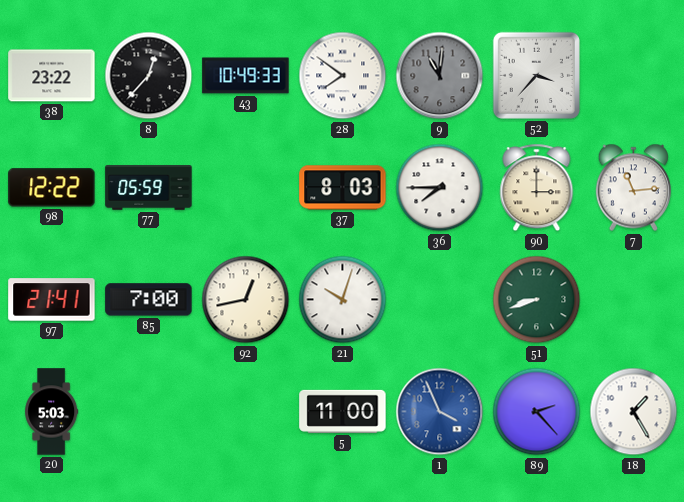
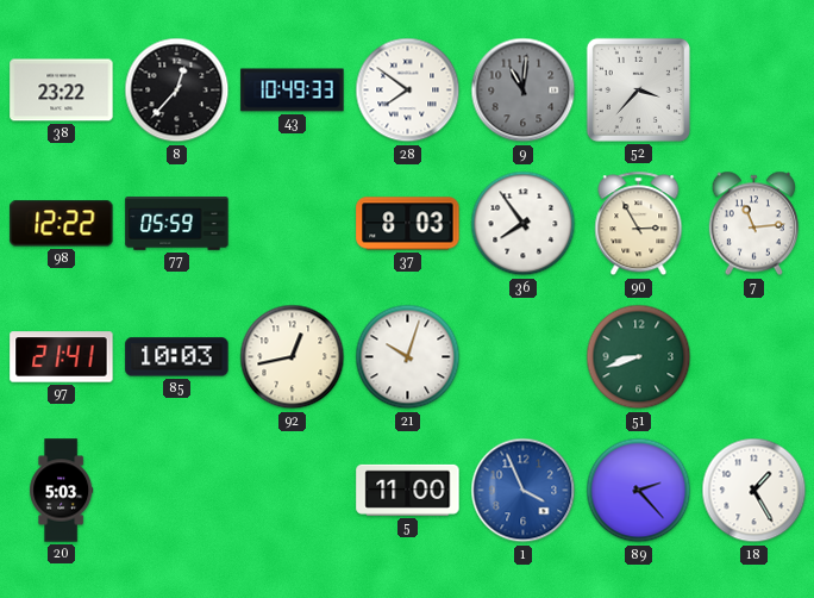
36: 7:45 -> 7:54
90: 3:00 -> 2:55
85: 7:00 -> 10:03
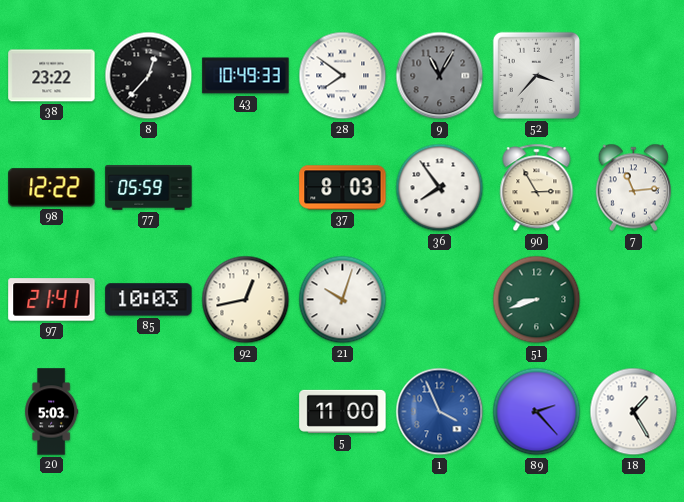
9: 11:01 -> 11:05
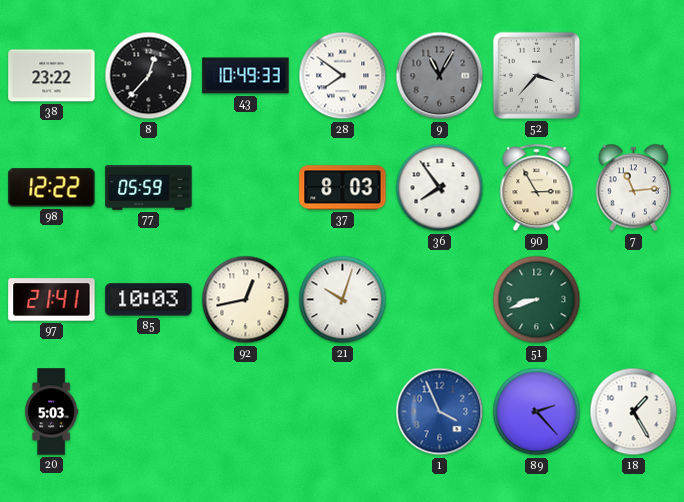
5: 11:00 -> none
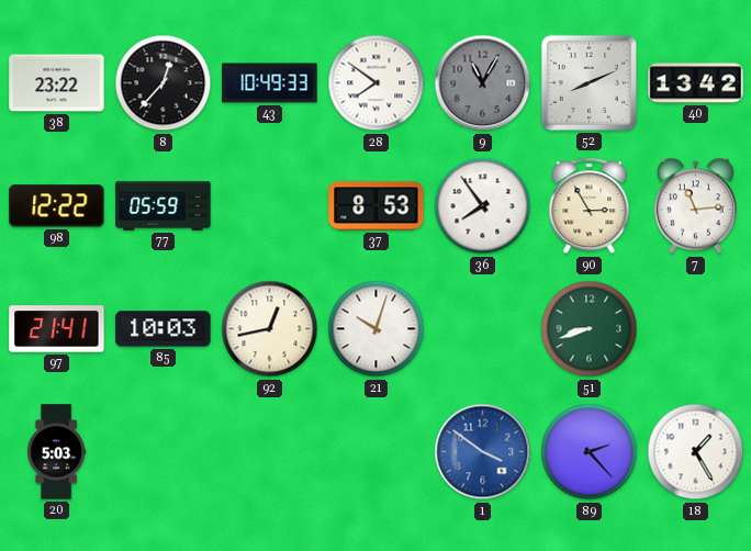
52: 3:37 -> 8:11
40: none -> 13:42
37: 8:03 -> 8:53
1: 3:56 -> 3:51
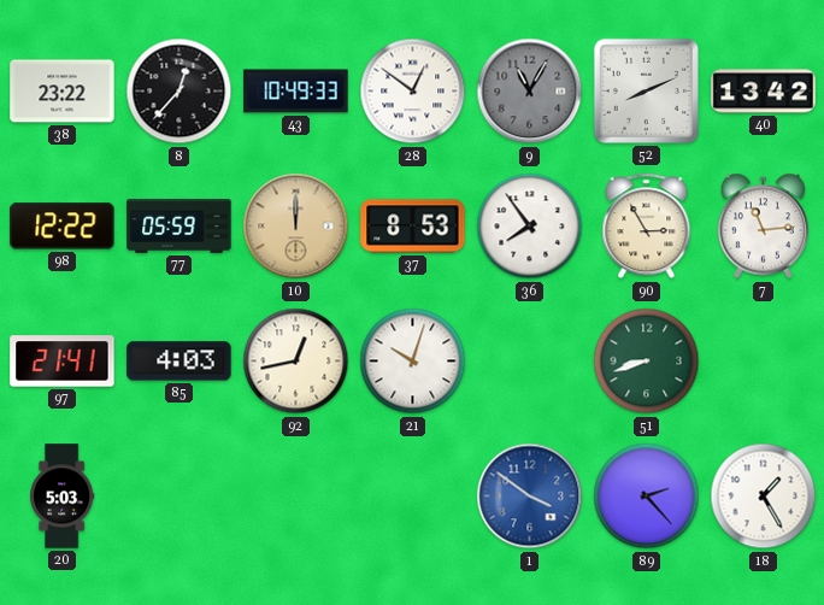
28: 7:51 -> 12:51
10: none -> 12:00
85: 10:03 -> 4:03
